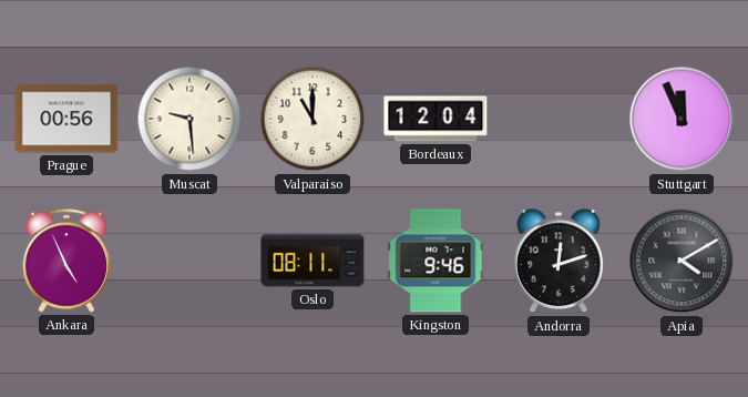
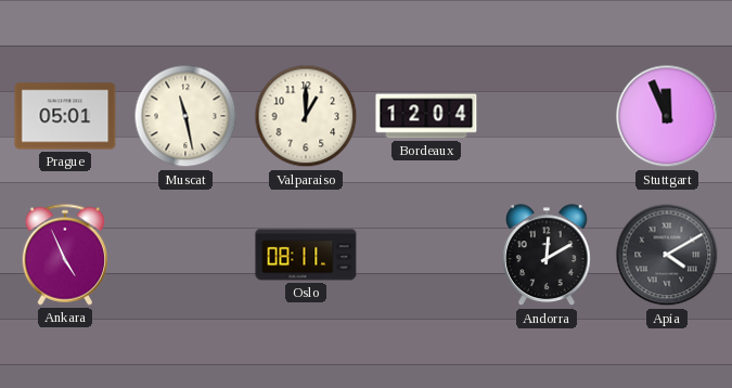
Prague: 00:56 -> 05:01
Muscat: 9:29 -> 11:28
Valparaiso: 11:00 -> 1:00
Kingston: 9:46 -> none
Andorra: 12:12 -> 12:10
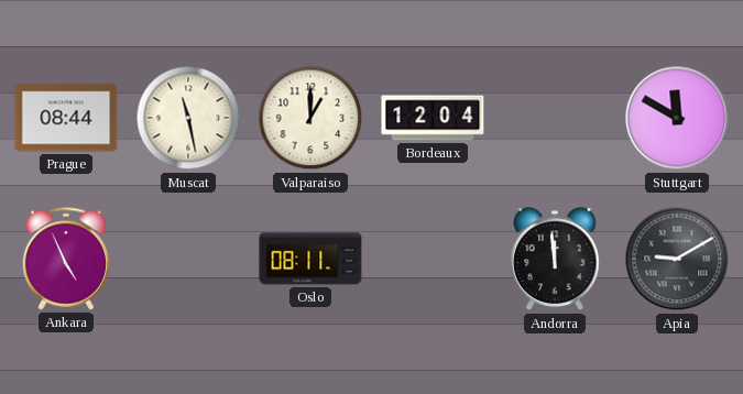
Prague: 05:01 -> 08:44
Stuttgart: 11:56 -> 11:50
Andorra: 12:10 -> 11:59
Apia: 4:10 -> 9:10
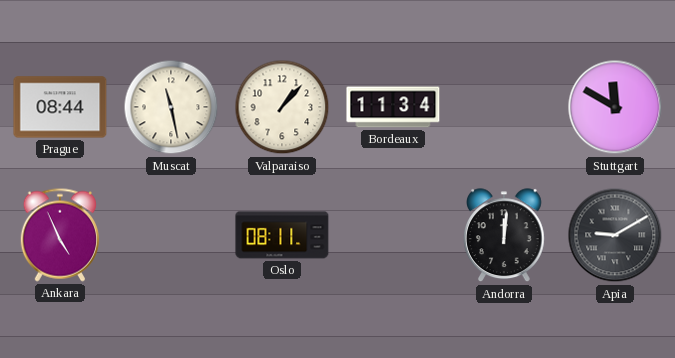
Valparaiso: 1:00 -> 1:07
Bordeaux: 12:04 -> 11:34
Andorra: 11:59 -> 12:01
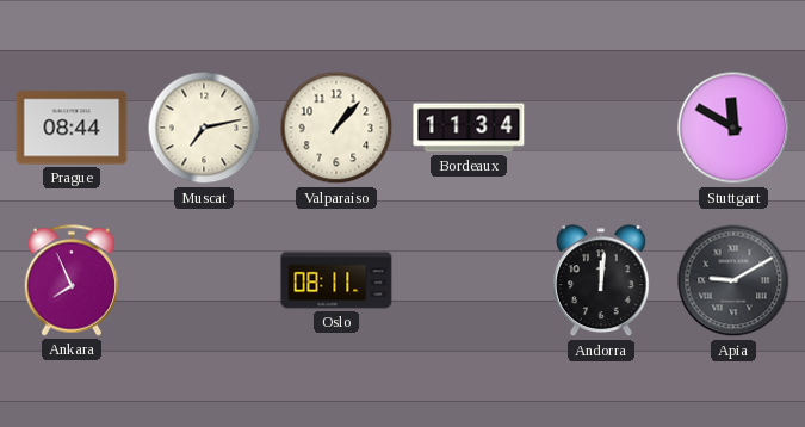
Muscat: 11:28 -> 7:13
Ankara: 4:56 -> 7:56
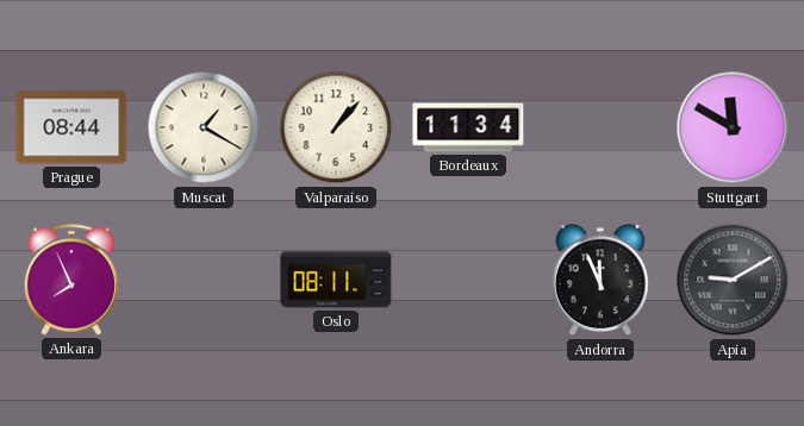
Muscat: 7:13 -> 1:20
Andorra: 12:01 -> 11:56
